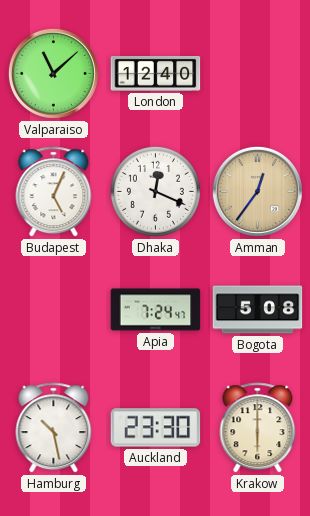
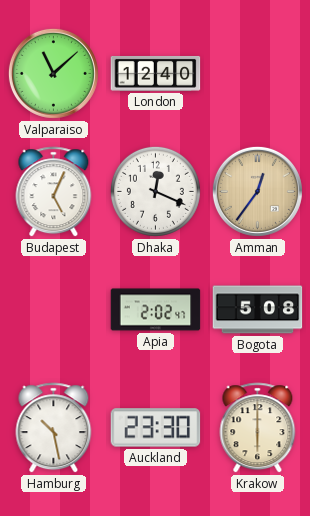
Apia: 7:24 -> 2:02
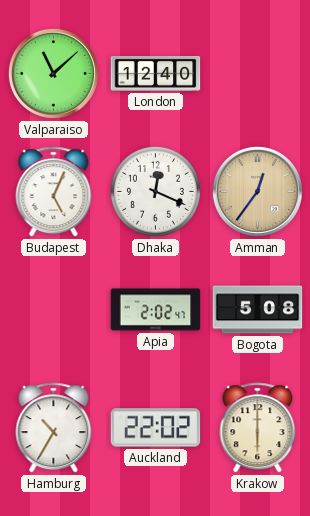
Hamburg: 10:28 -> 10:35
Auckland: 23:30 -> 22:02
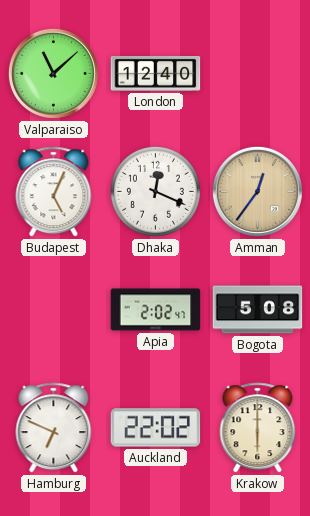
Hamburg: 10:35 -> 6:49
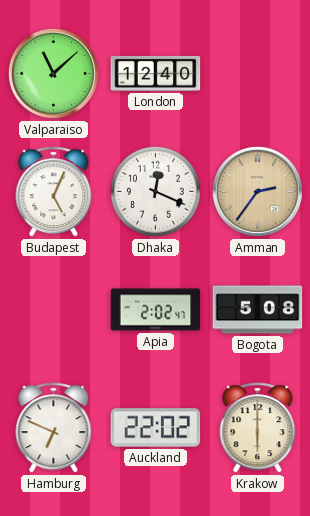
Amman: 12:36 -> 2:36
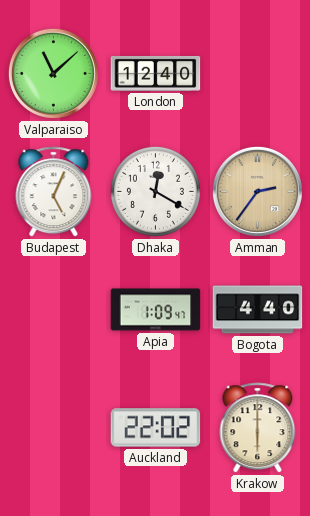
Dhaka: 12:19 -> 12:20
Apia: 2:02 -> 1:09
Bogota: 5:08 -> 4:40
Hamburg: 6:49 -> none
